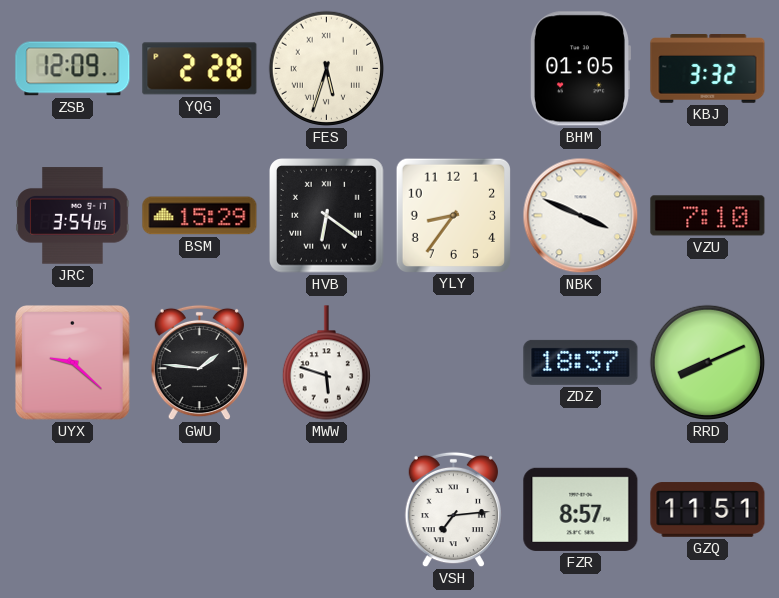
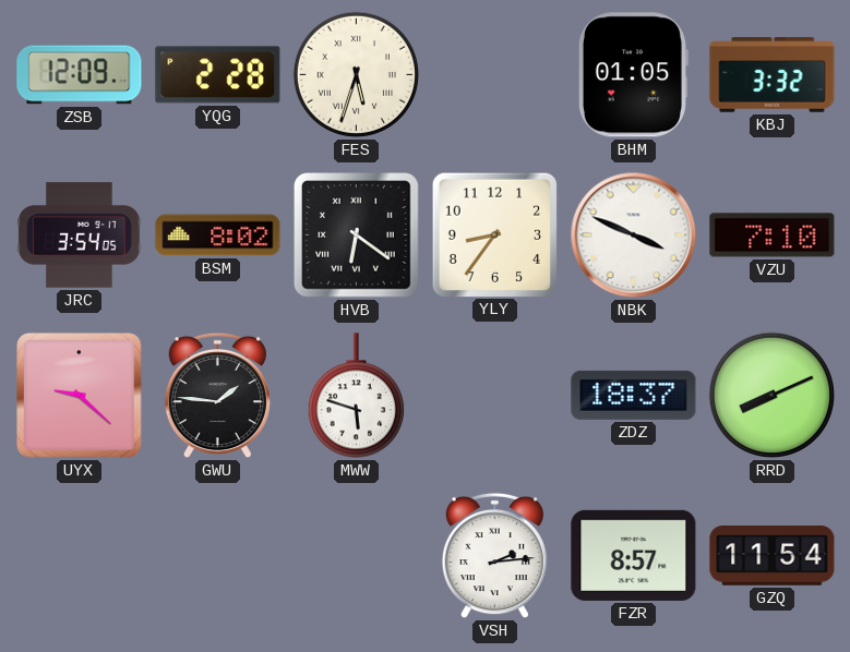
BSM: 15:29 -> 8:02
VSH: 7:14 -> 2:14
GZQ: 11:51 -> 11:54
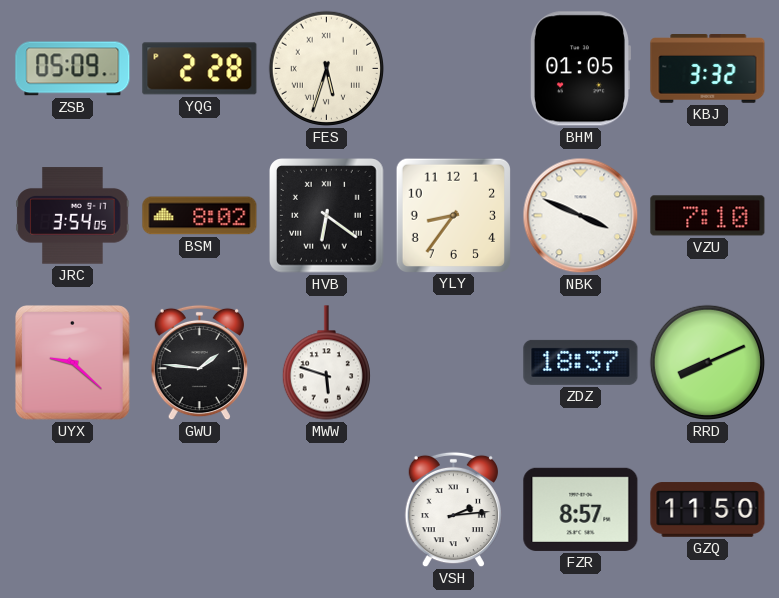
ZSB: 12:09 -> 05:09
GZQ: 11:54 -> 11:50
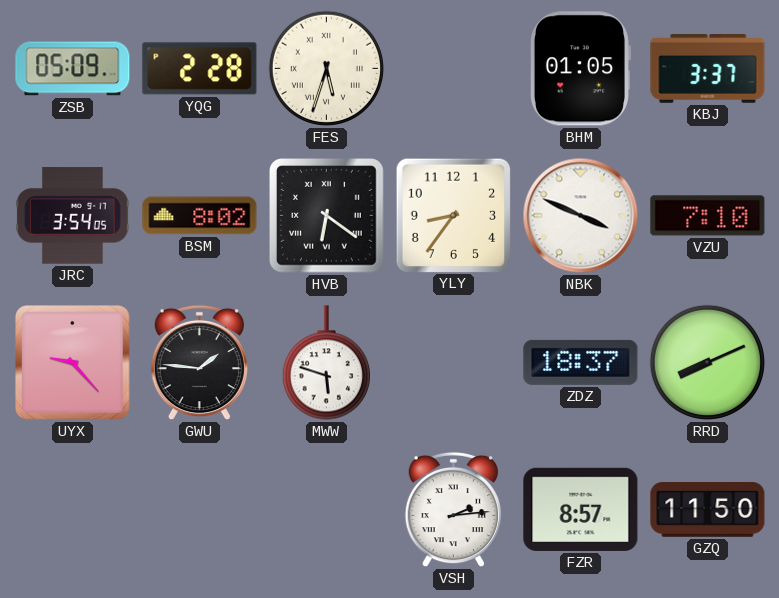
KBJ: 3:32 -> 3:37
UYX: 9:22 -> 9:23
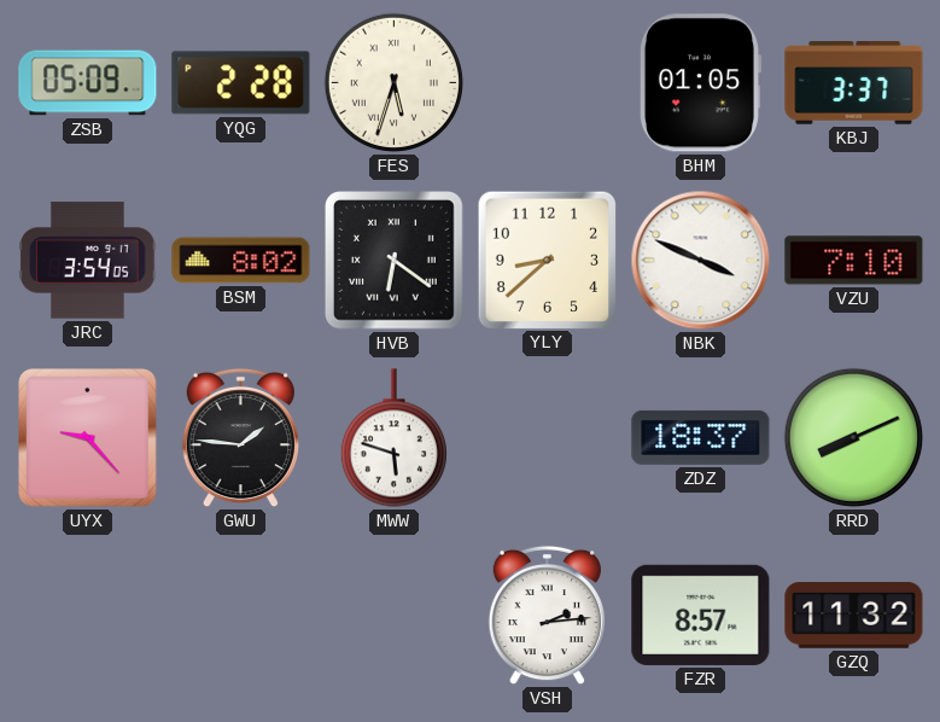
YLY: 8:36 -> 8:38
GZQ: 11:50 -> 11:32
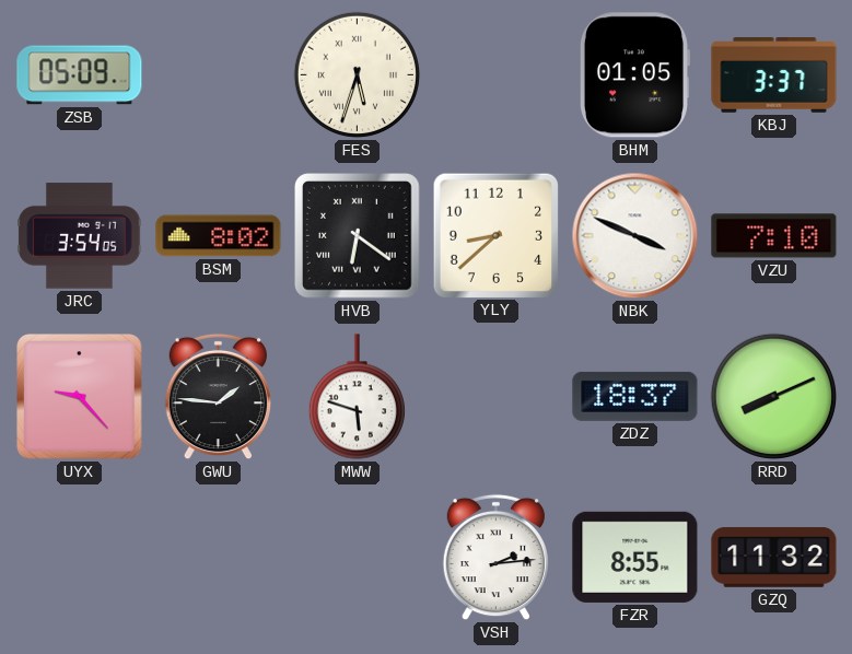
YQG: 2:28 -> none
FZR: 8:57 -> 8:55
